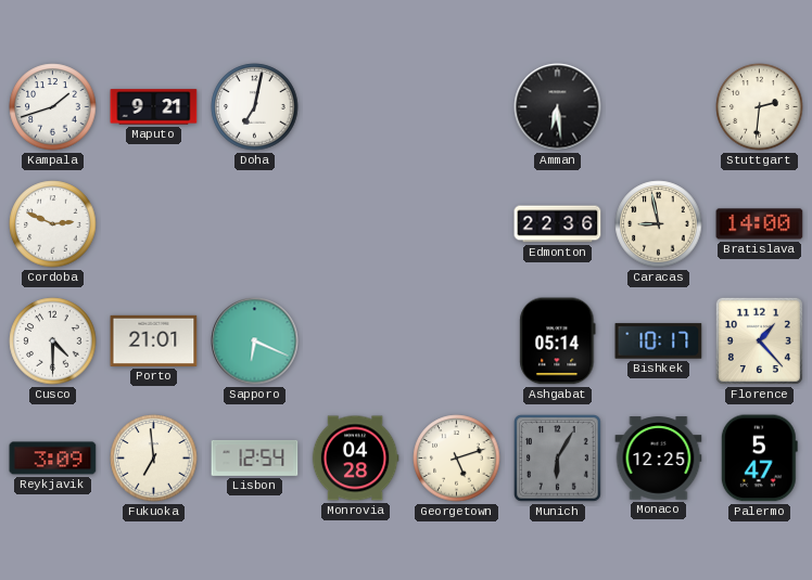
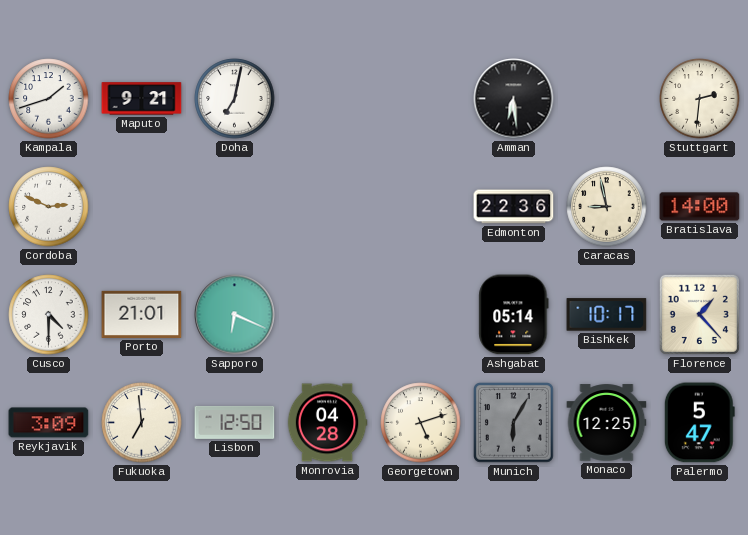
Lisbon: 12:54 -> 12:50
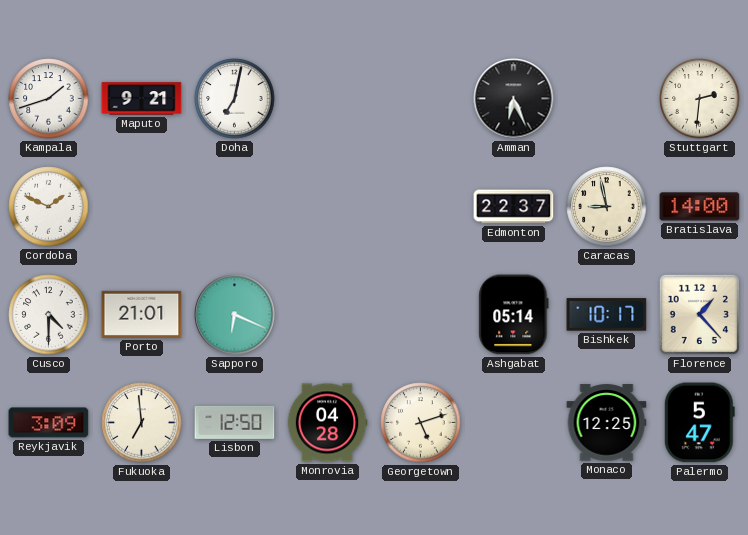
Amman: 6:29 -> 6:26
Cordoba: 2:49 -> 1:49
Edmonton: 22:36 -> 22:37
Munich: 6:05 -> none
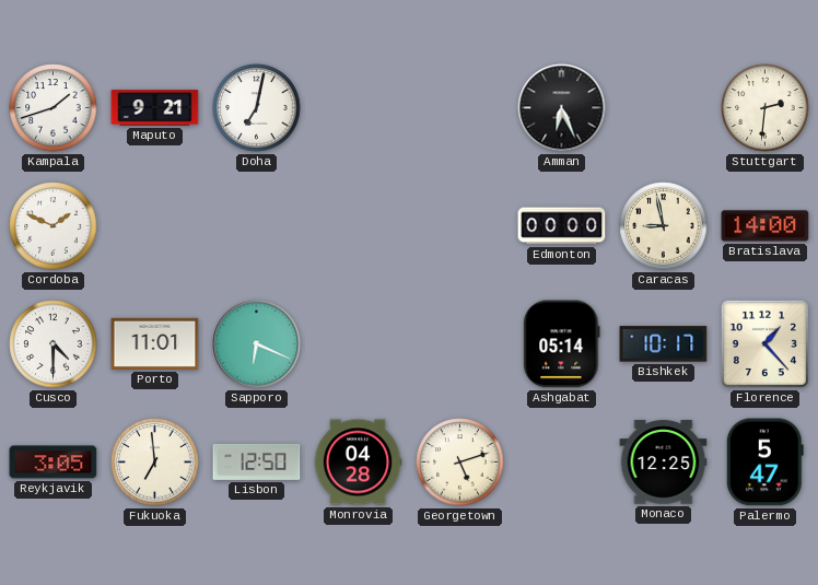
Edmonton: 22:37 -> 00:00
Porto: 21:01 -> 11:01
Reykjavik: 3:09 -> 3:05
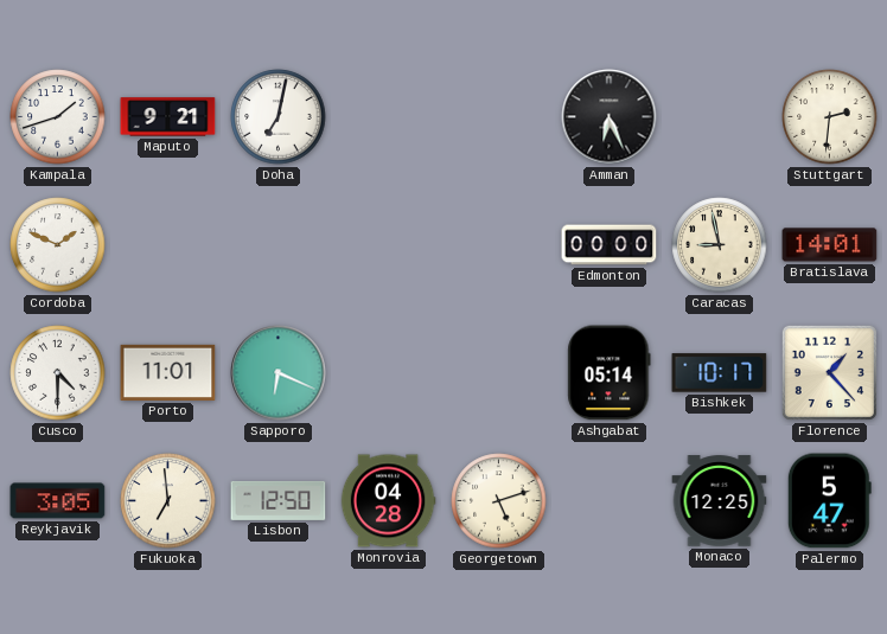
Bratislava: 14:00 -> 14:01
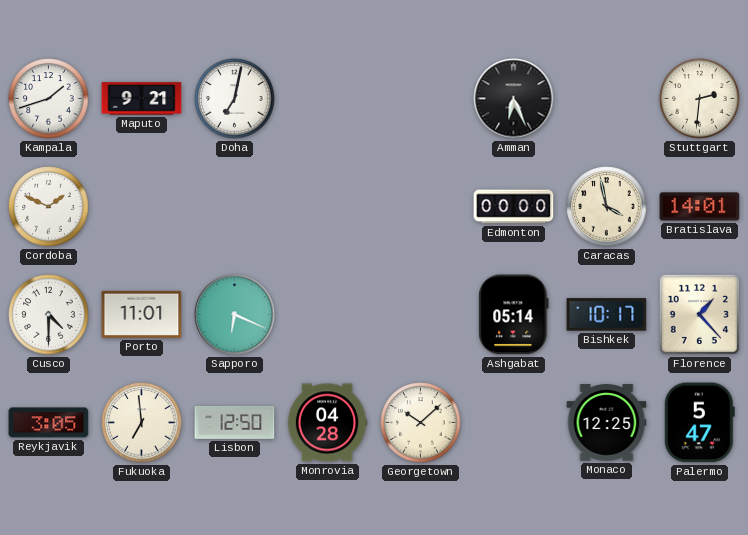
Caracas: 8:58 -> 3:58
Georgetown: 5:12 -> 10:08
